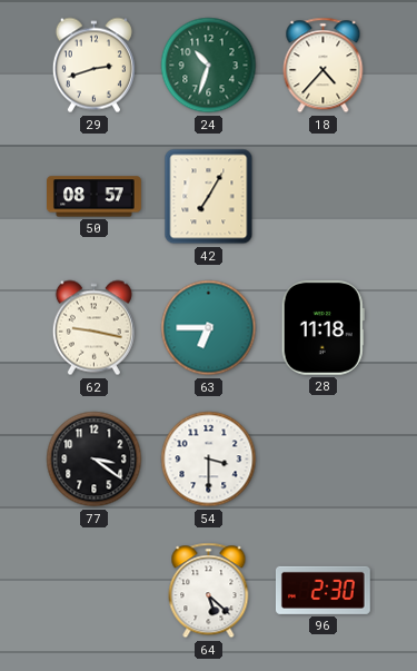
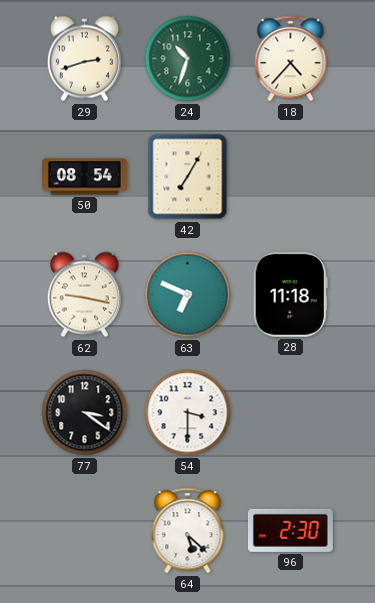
50: 08:57 -> 08:54
63: 6:45 -> 6:49
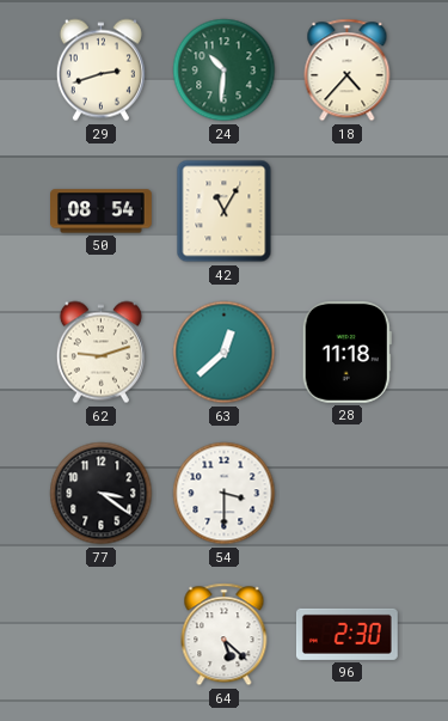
24: 10:33 -> 10:31
42: 7:05 -> 11:05
62: 9:17 -> 9:12
63: 6:49 -> 12:38
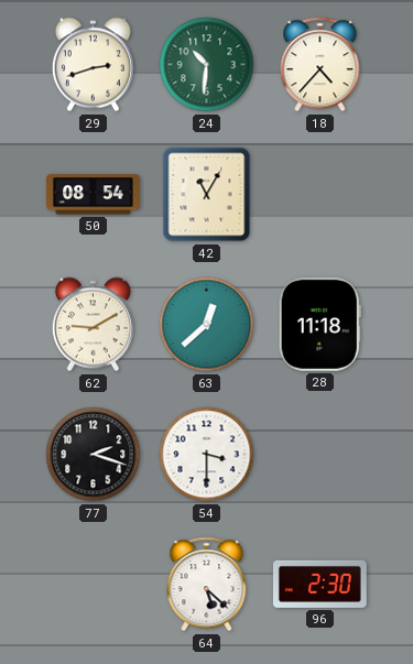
62: 9:12 -> 9:10
77: 3:21 -> 2:18
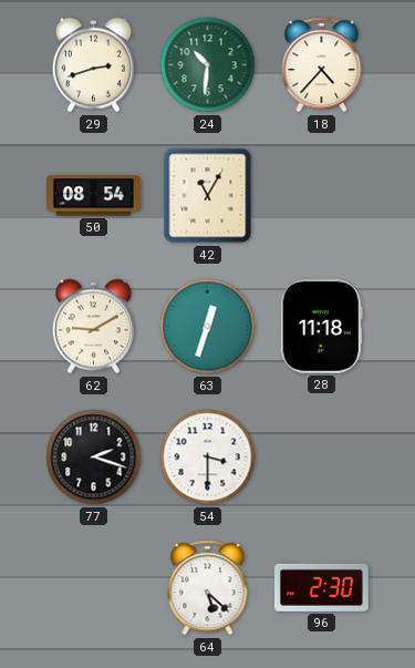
63: 12:38 -> 12:33
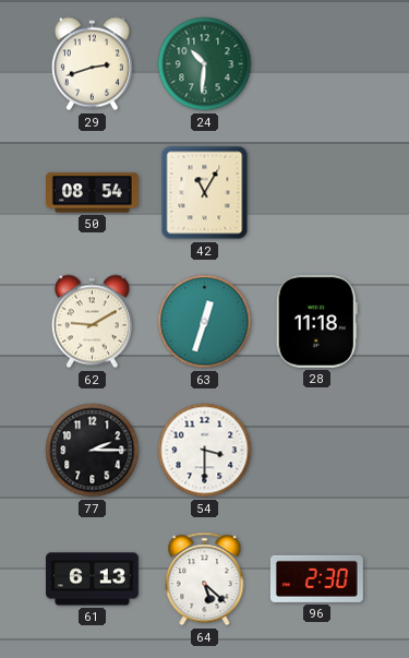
18: 4:37 -> none
77: 2:18 -> 2:15
61: none -> 6:13
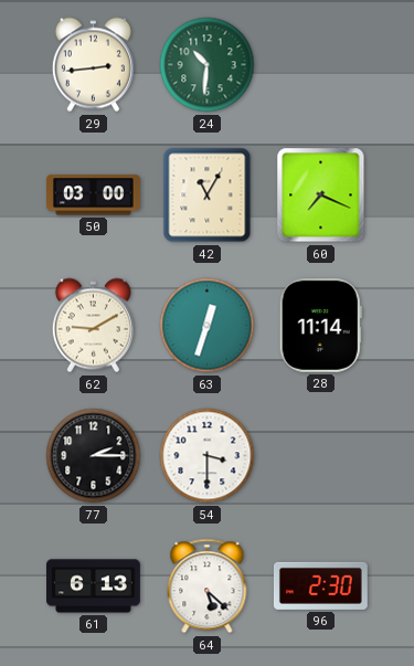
29: 2:42 -> 2:44
50: 08:54 -> 03:00
60: none -> 7:19
28: 11:18 -> 11:14
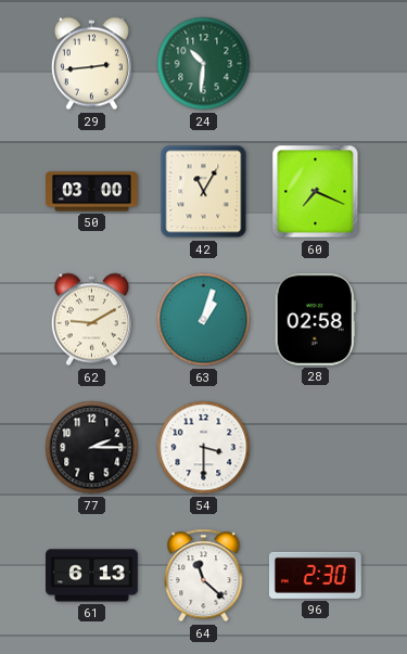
63: 12:33 -> 1:03
28: 11:14 -> 02:58
64: 5:22 -> 11:22
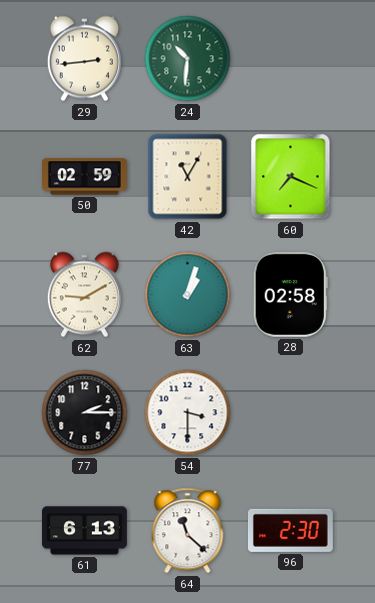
50: 03:00 -> 02:59
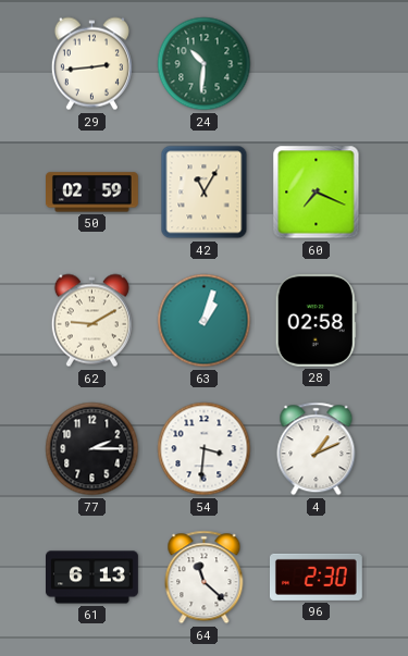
54: 3:30 -> 3:31
4: none -> 1:11
